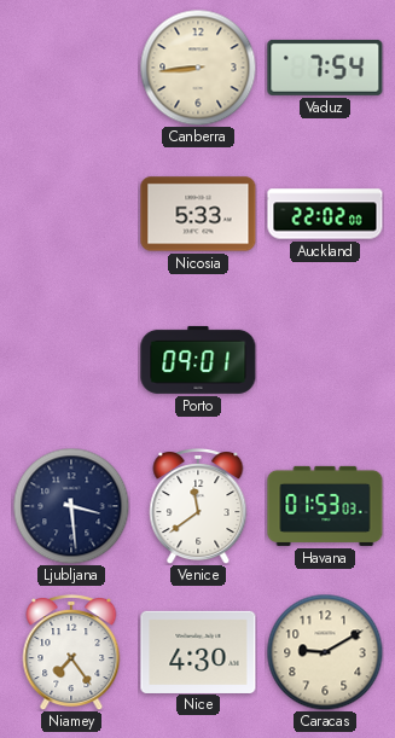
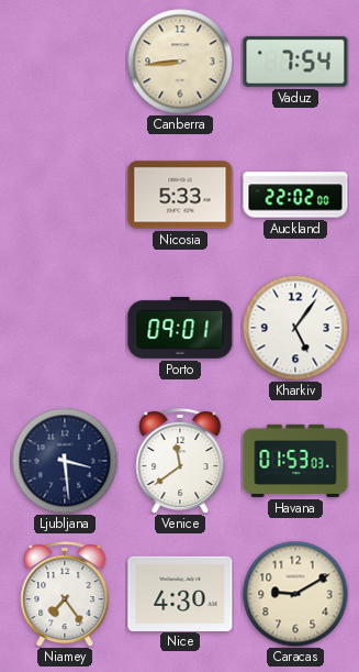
Kharkiv: none -> 5:06
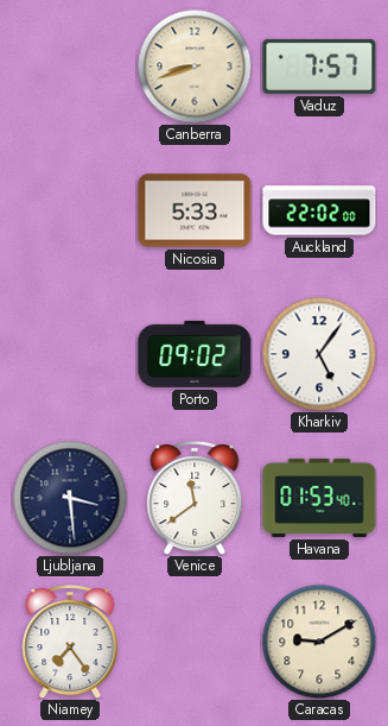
Canberra: 8:44 -> 8:42
Vaduz: 7:54 -> 7:57
Porto: 09:01 -> 09:02
Havana: 01:53:03 -> 01:53:40
Nice: 4:30 -> none
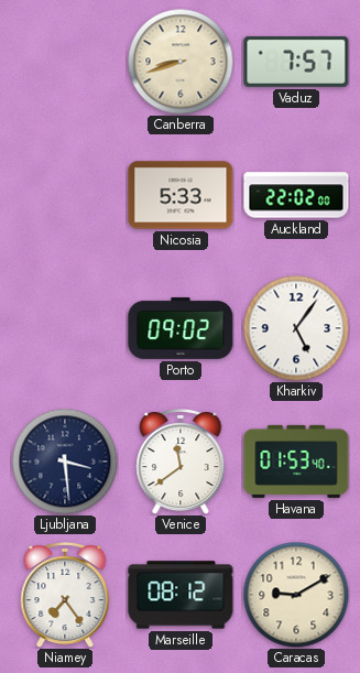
Marseille: none -> 08:12
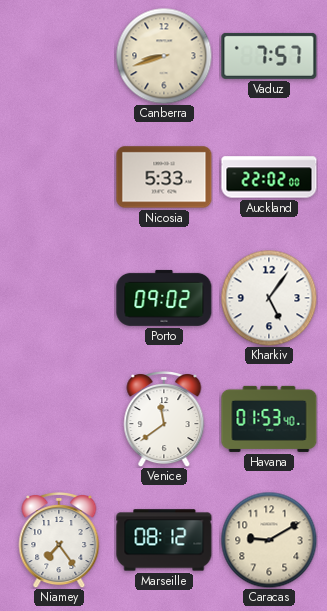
Ljubljana: 3:29 -> none
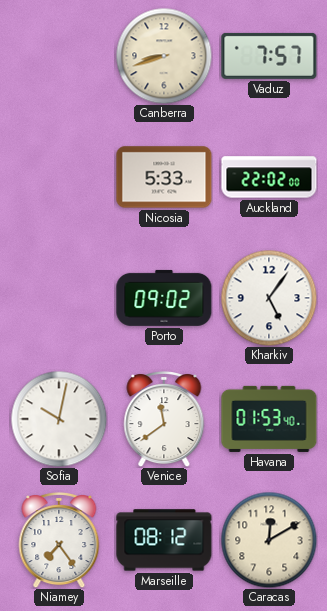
Sofia: none -> 10:02
Caracas: 9:10 -> 12:10
